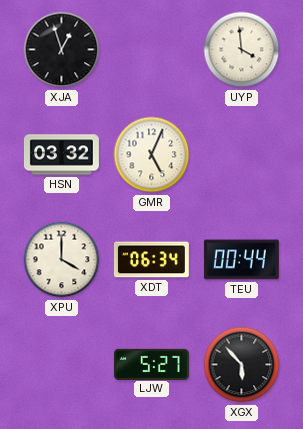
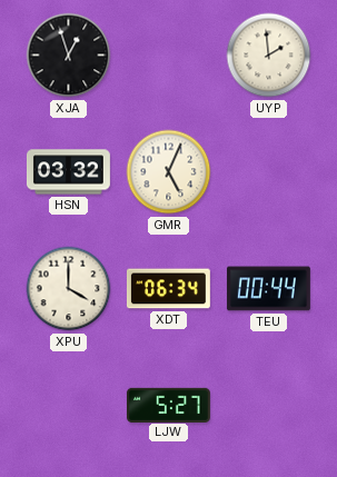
UYP: 3:59 -> 1:59
XGX: 5:53 -> none
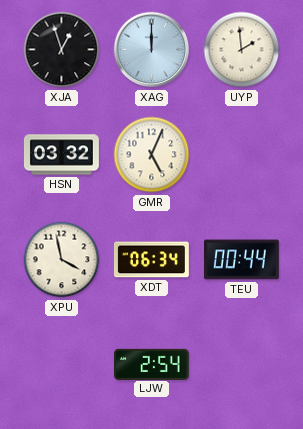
XAG: none -> 12:00
XPU: 4:00 -> 3:58
LJW: 5:27 -> 2:54
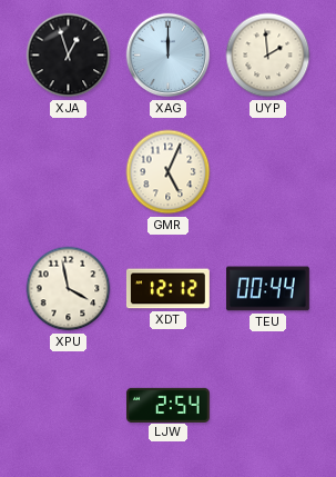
HSN: 03:32 -> none
XDT: 06:34 -> 12:12
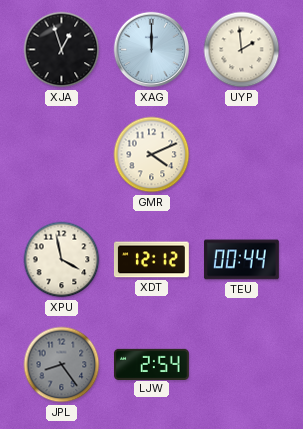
GMR: 5:04 -> 4:11
JPL: none -> 8:24
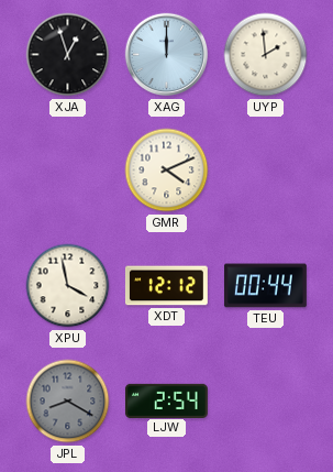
JPL: 8:24 -> 8:20
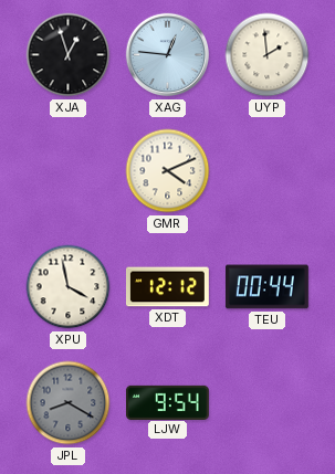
XAG: 12:00 -> 12:46
LJW: 2:54 -> 9:54
